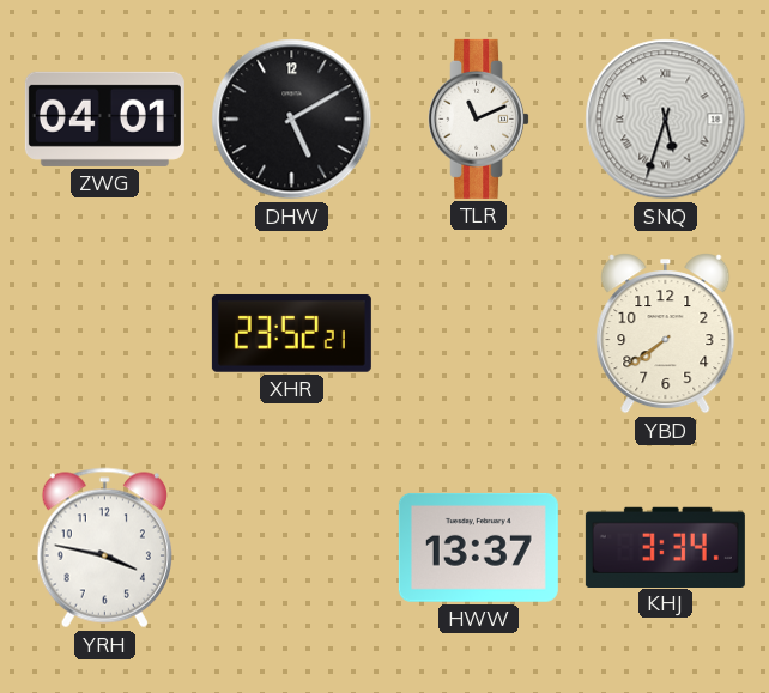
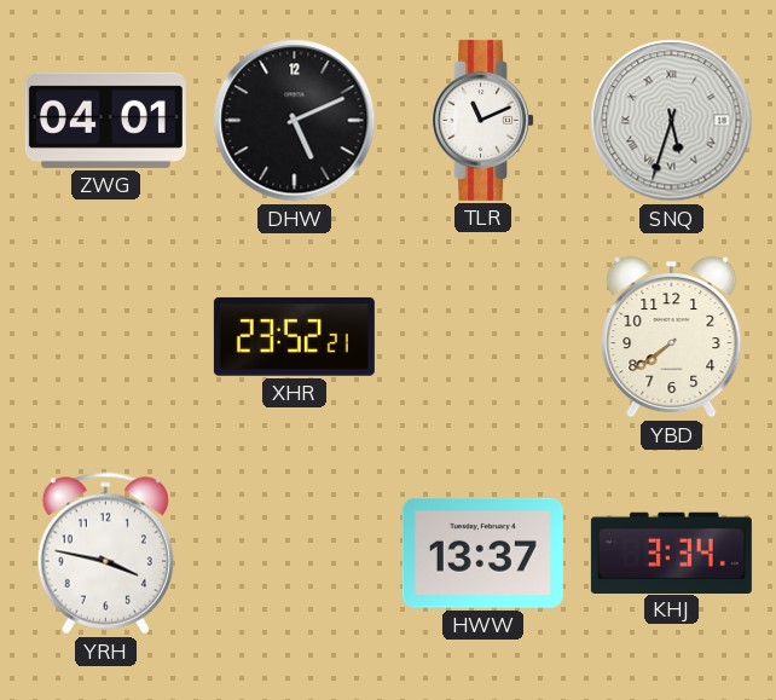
DHW: 5:10 -> 5:11
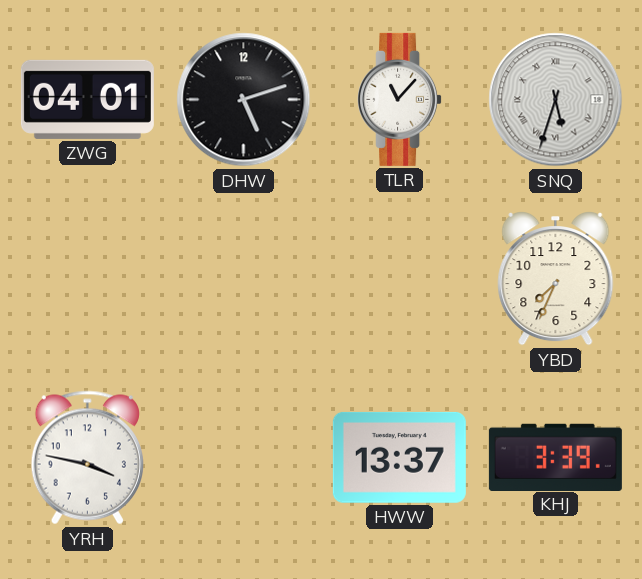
DHW: 5:11 -> 5:12
TLR: 11:11 -> 11:07
XHR: 23:52 -> none
YBD: 7:39 -> 7:34
KHJ: 3:34 -> 3:39
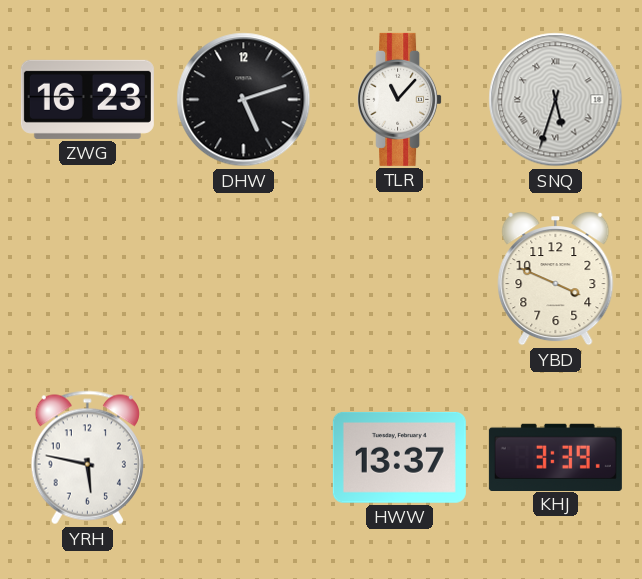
ZWG: 04:01 -> 16:23
YBD: 7:34 -> 3:49
YRH: 3:47 -> 5:47
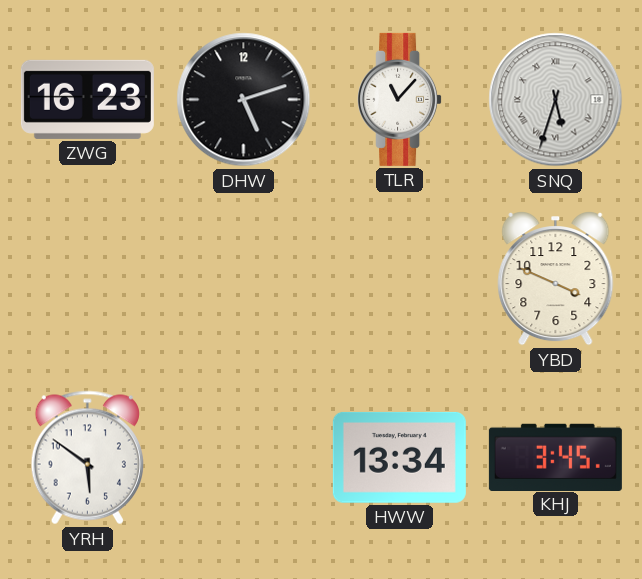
YRH: 5:47 -> 5:51
HWW: 13:37 -> 13:34
KHJ: 3:39 -> 3:45
